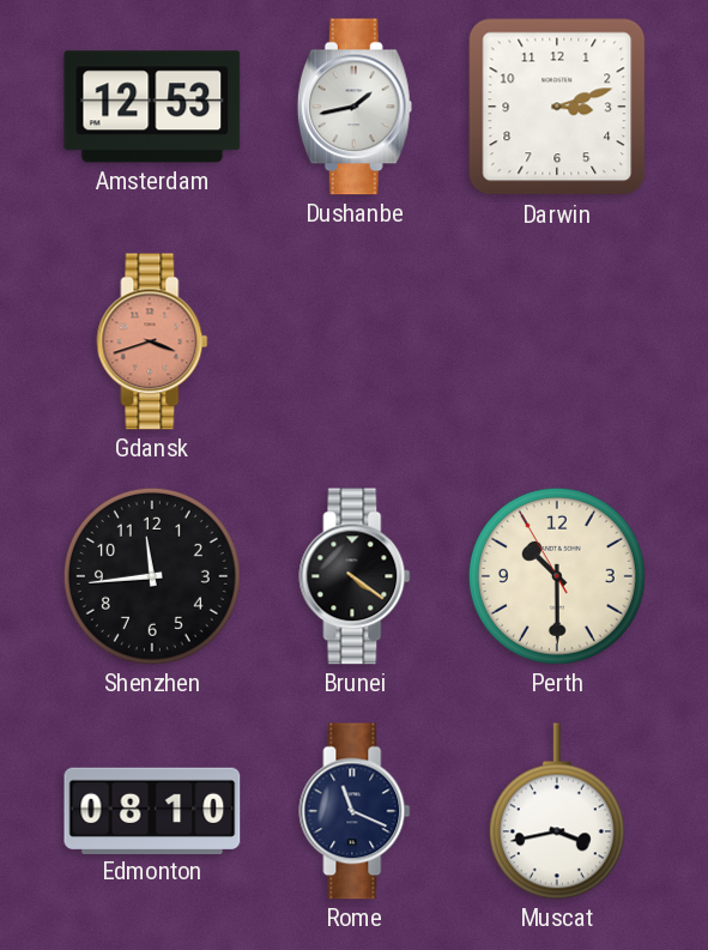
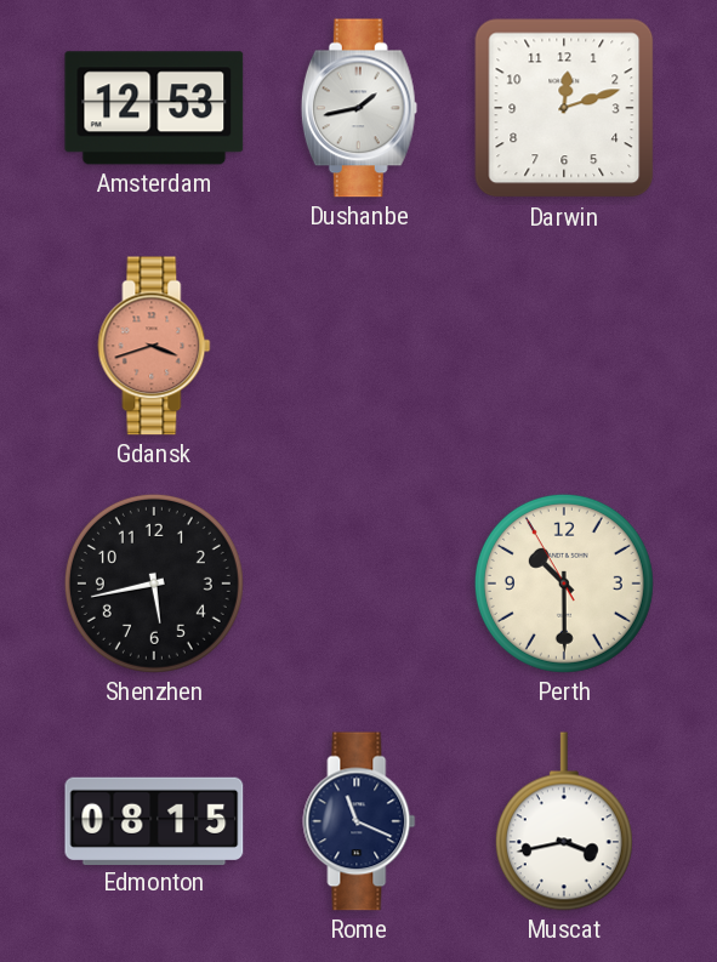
Darwin: 3:12 -> 12:12
Shenzhen: 11:44 -> 5:43
Brunei: 4:21 -> none
Edmonton: 08:10 -> 08:15
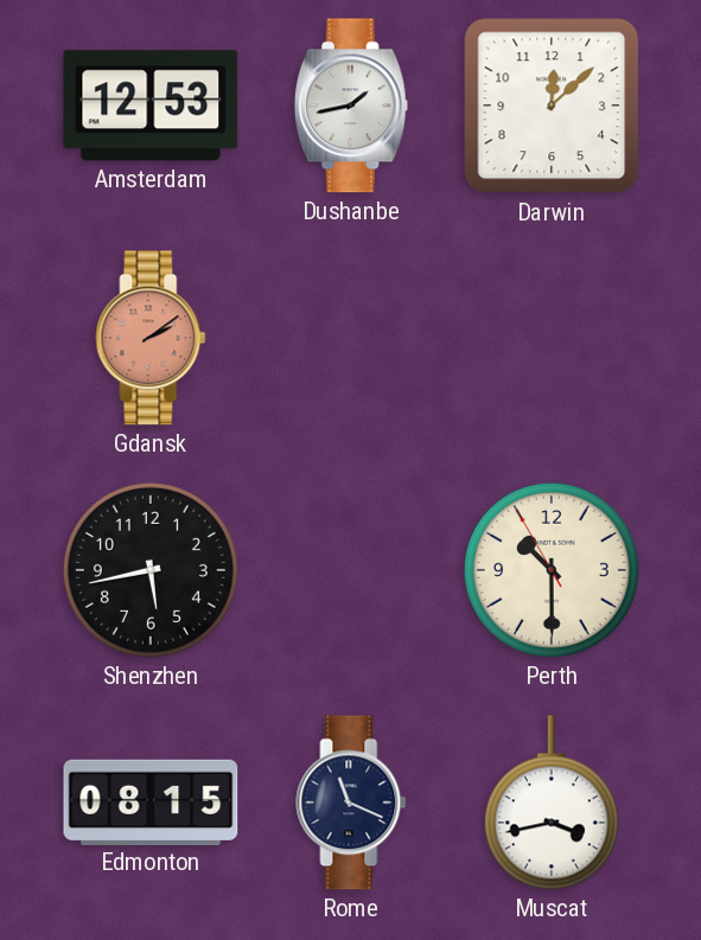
Darwin: 12:12 -> 12:08
Gdansk: 3:42 -> 2:09
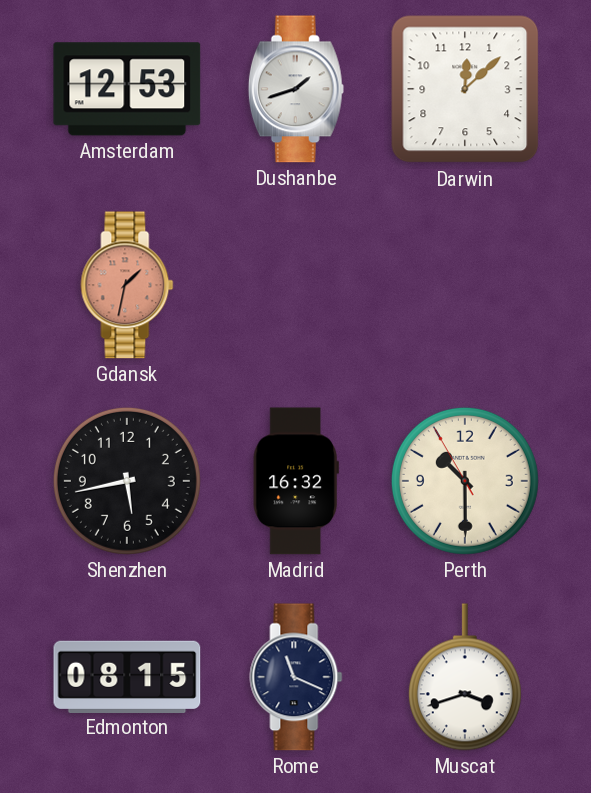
Dushanbe: 1:43 -> 1:42
Gdansk: 2:09 -> 1:32
Madrid: none -> 16:32
Muscat: 3:43 -> 3:42
